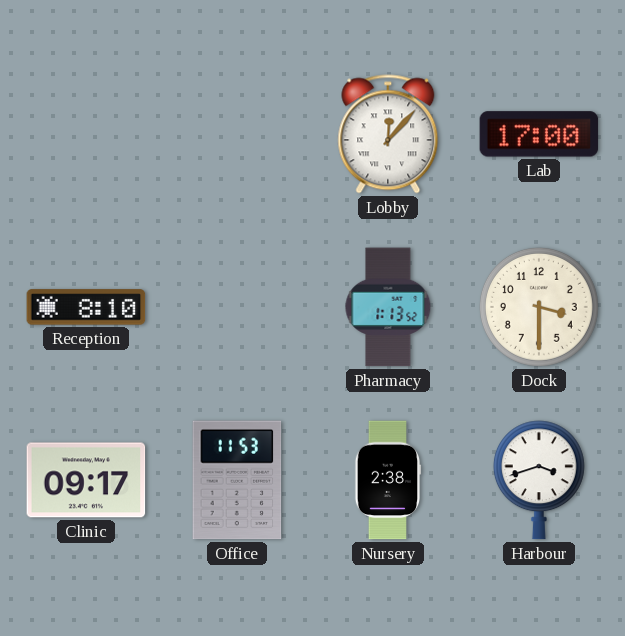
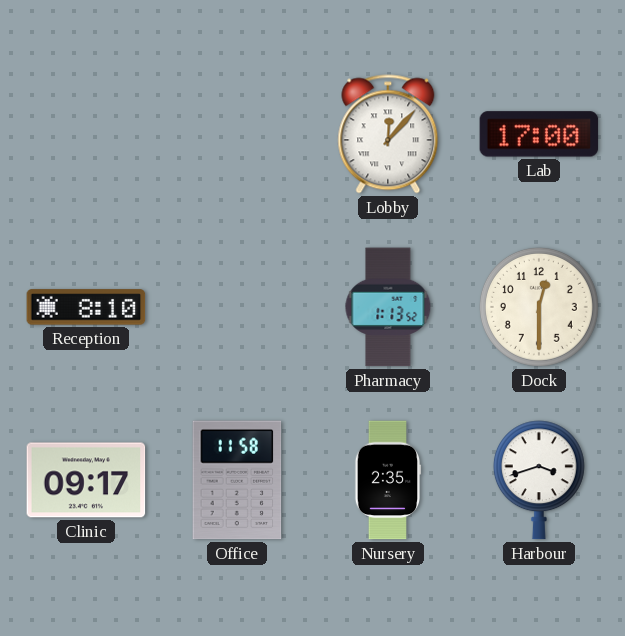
Dock: 3:30 -> 12:30
Office: 11:53 -> 11:58
Nursery: 2:38 -> 2:35
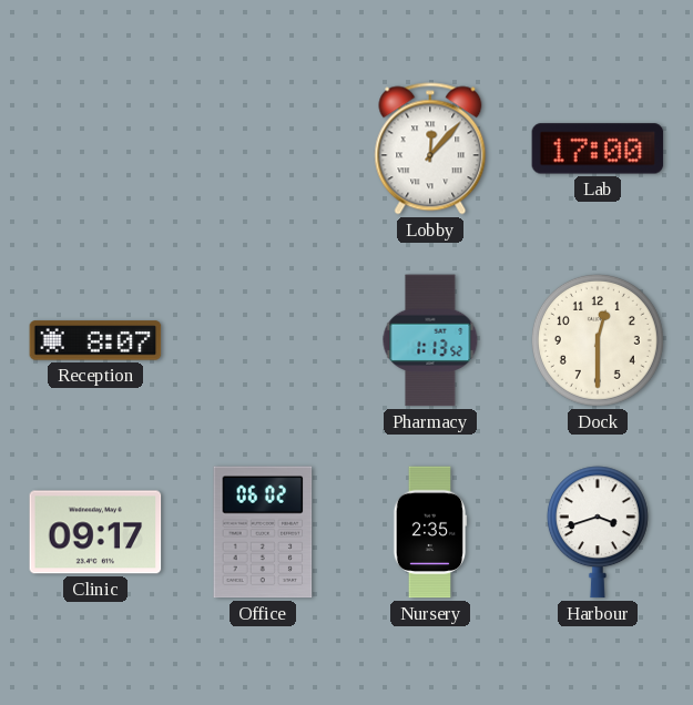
Reception: 8:10 -> 8:07
Office: 11:58 -> 06:02
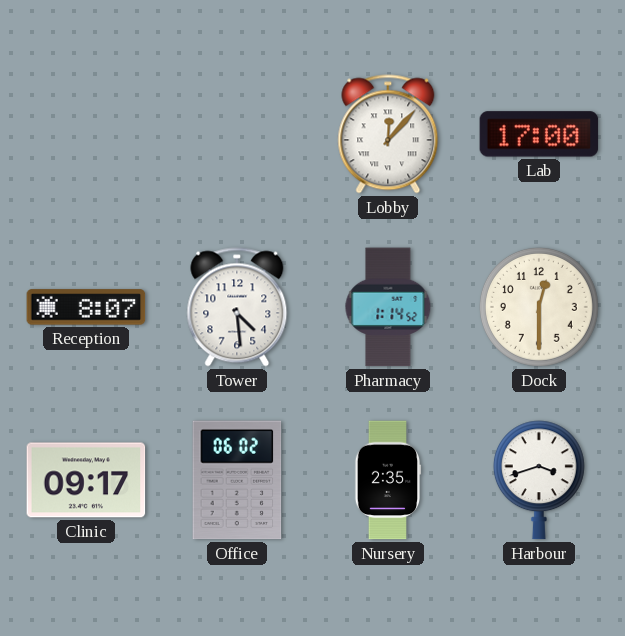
Tower: none -> 4:29
Pharmacy: 1:13 -> 1:14
